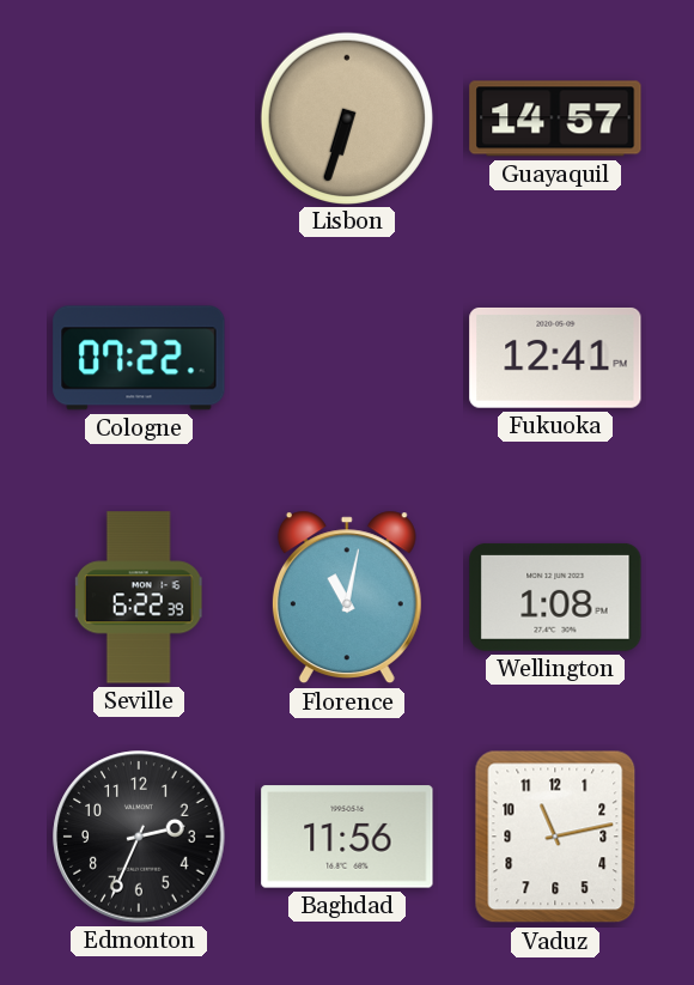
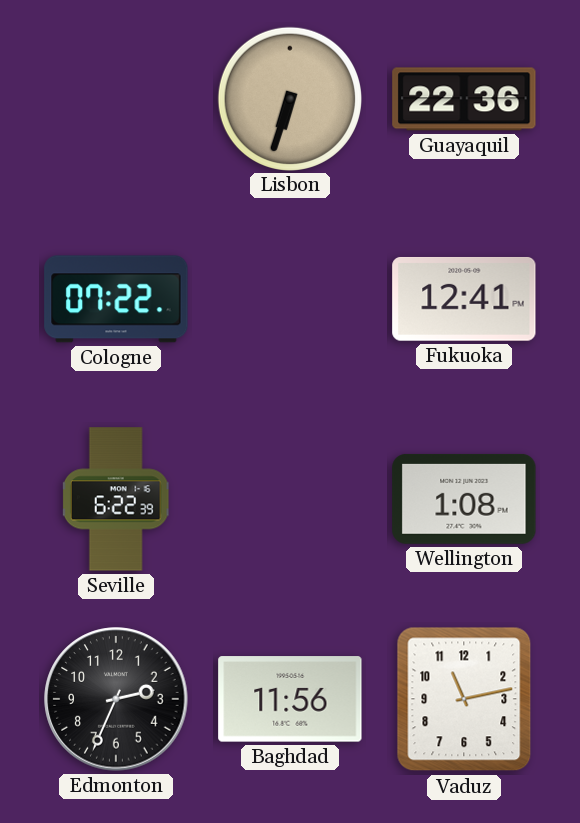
Guayaquil: 14:57 -> 22:36
Florence: 11:02 -> none
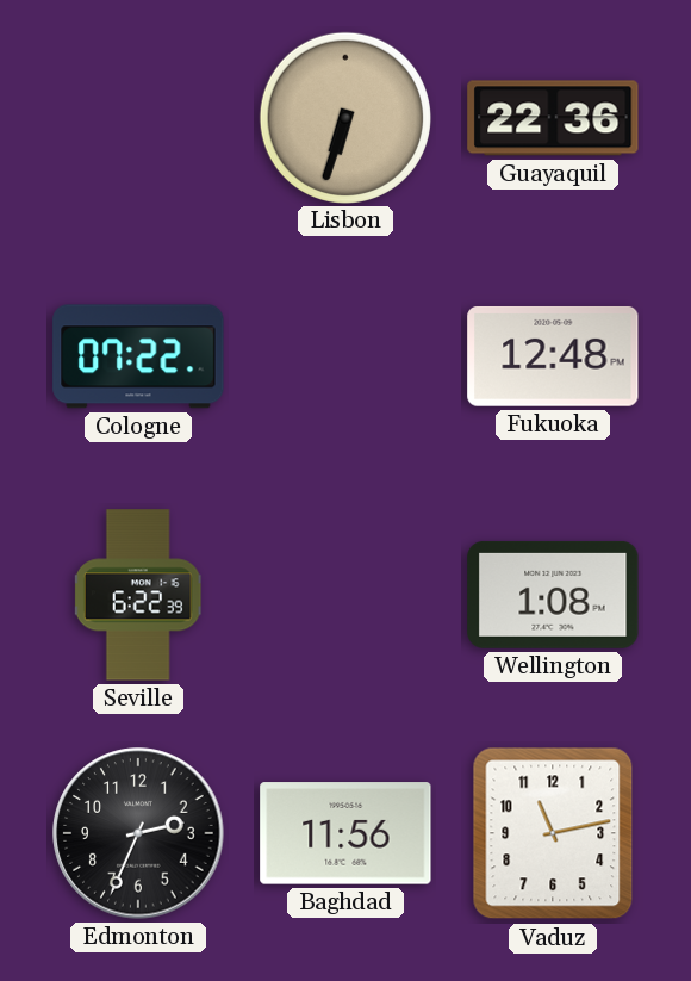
Fukuoka: 12:41 -> 12:48
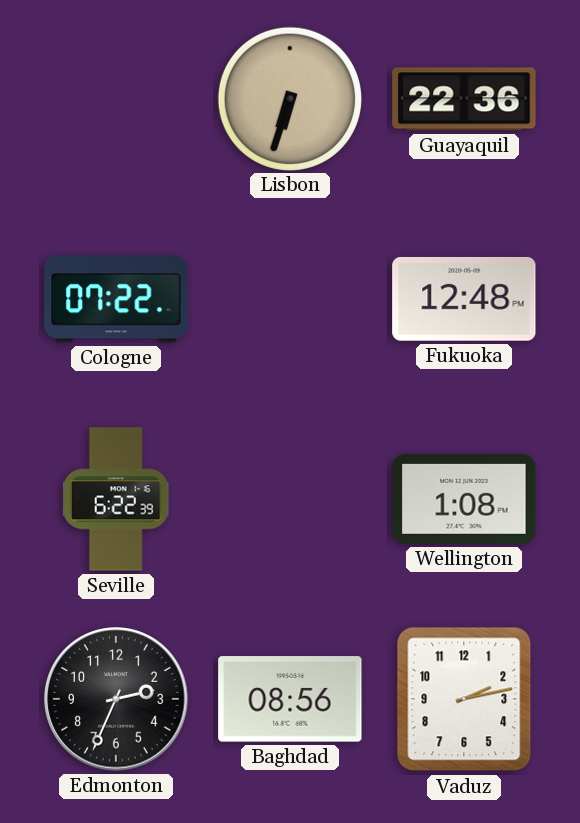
Baghdad: 11:56 -> 08:56
Vaduz: 11:13 -> 2:13
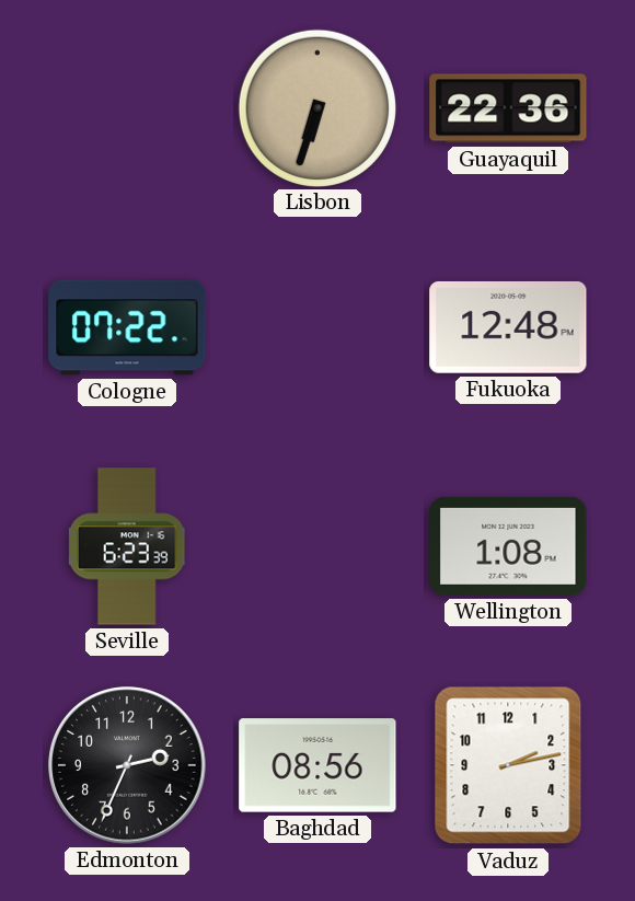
Seville: 6:22 -> 6:23
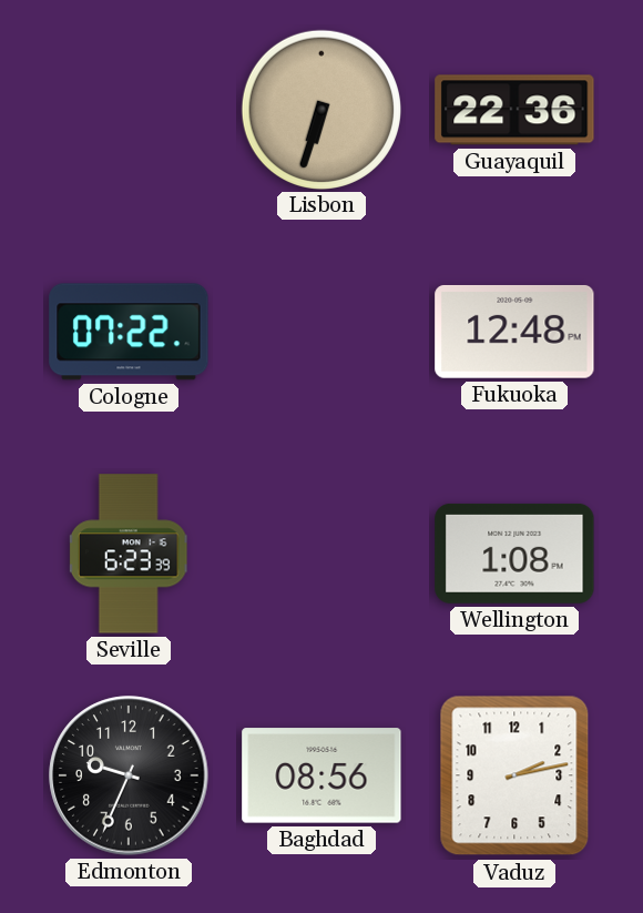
Edmonton: 2:34 -> 9:34
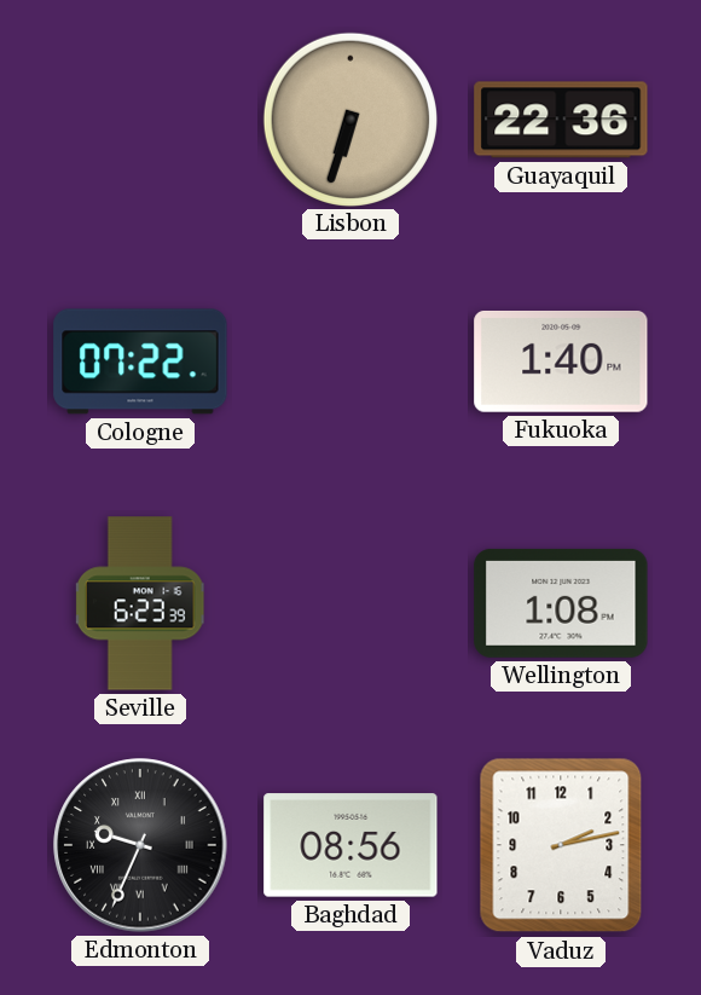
Fukuoka: 12:48 -> 1:40
Edmonton numerals: Arabic -> Roman
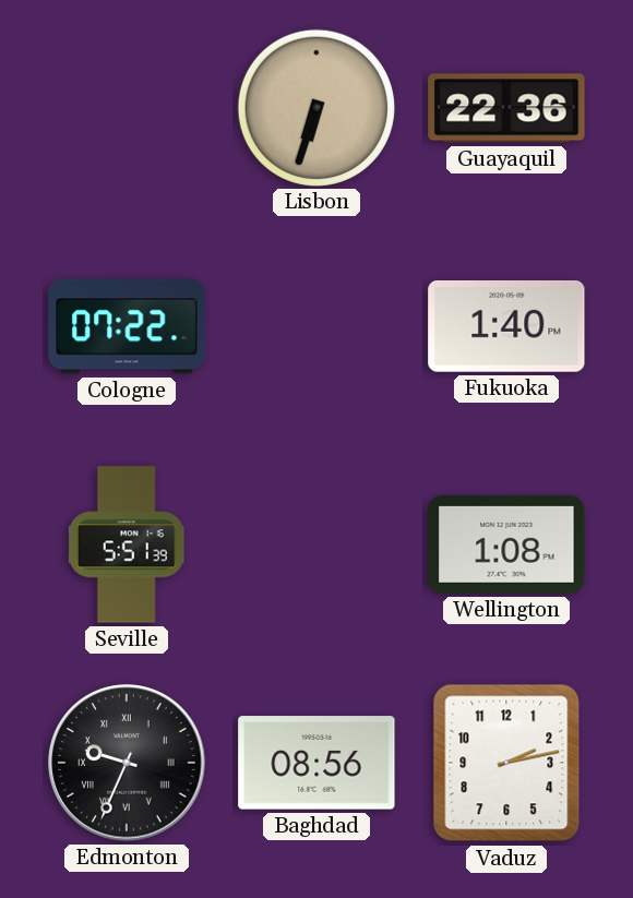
Seville: 6:23 -> 5:51
